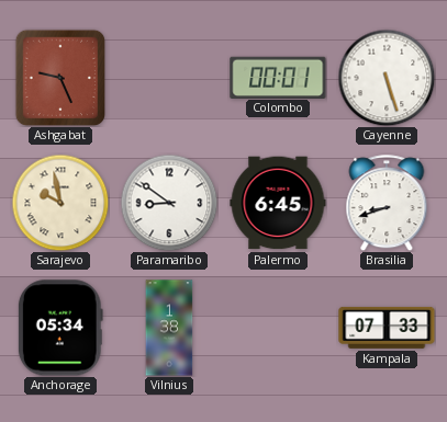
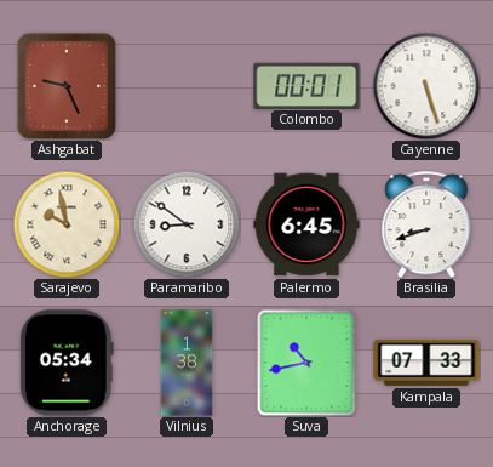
Suva: none -> 10:43
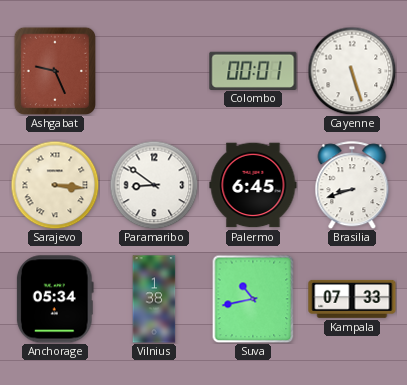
Sarajevo: 9:58 -> 3:16
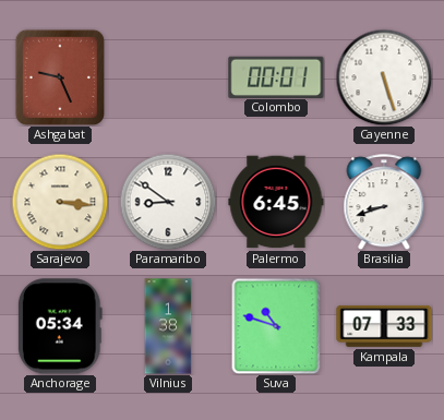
Suva: 10:43 -> 10:48
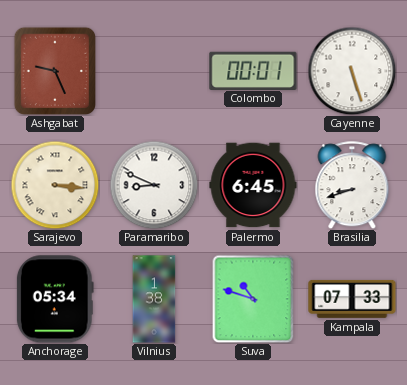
Paramaribo: 8:51 -> 8:49
